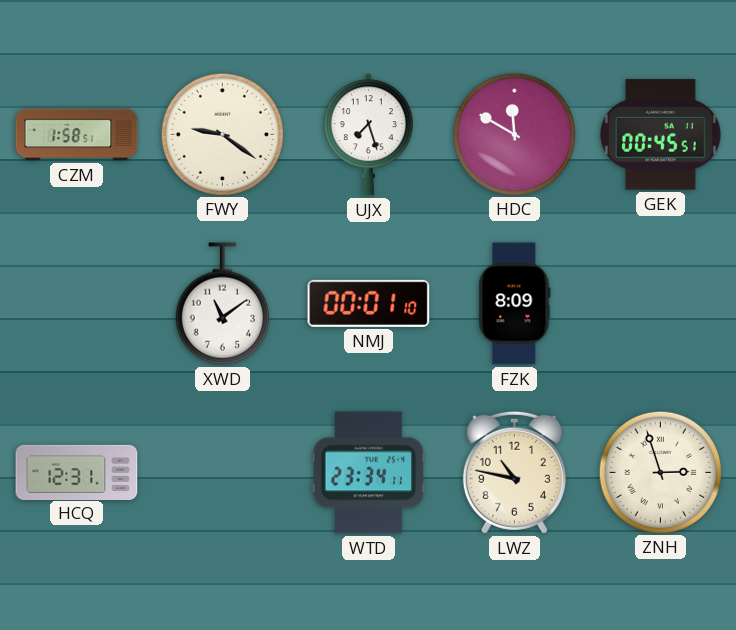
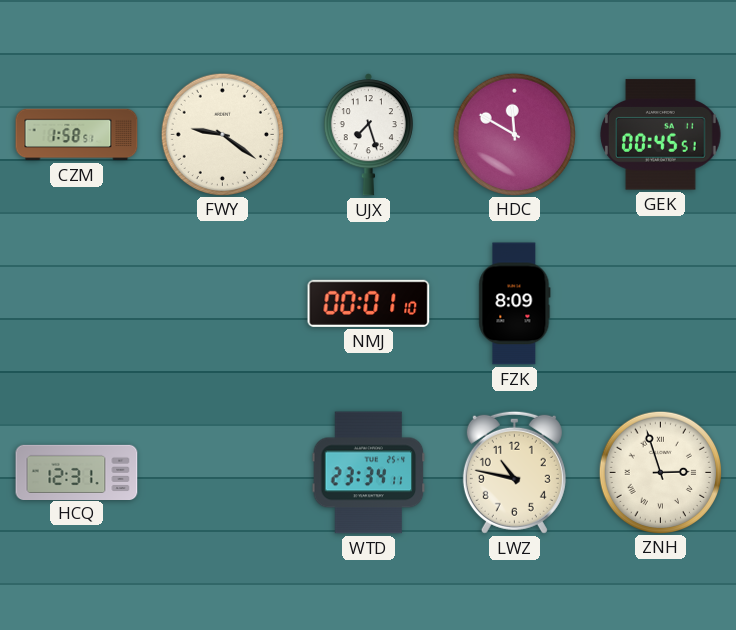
XWD: 11:09 -> none
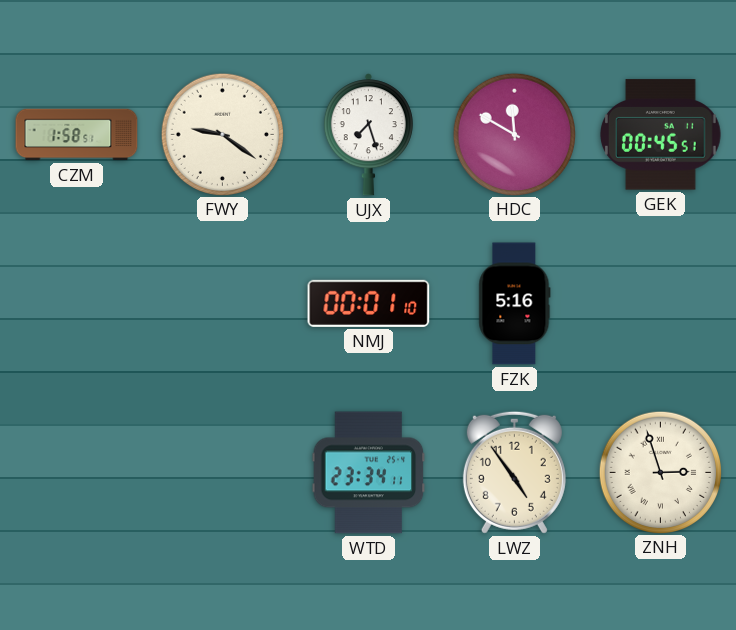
FZK: 8:09 -> 5:16
HCQ: 12:31 -> none
LWZ: 10:47 -> 4:54
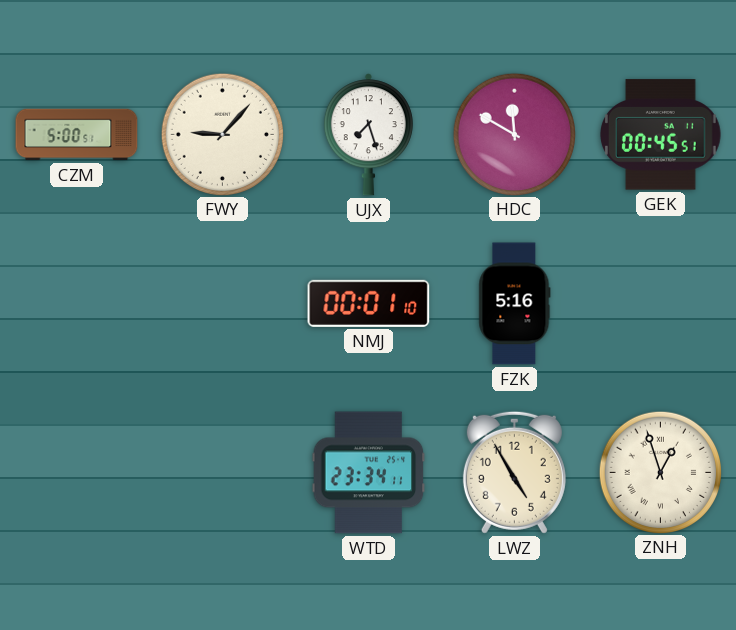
CZM: 1:58 -> 5:00
FWY: 9:21 -> 9:07
LWZ: 4:54 -> 4:55
ZNH: 2:57 -> 12:57
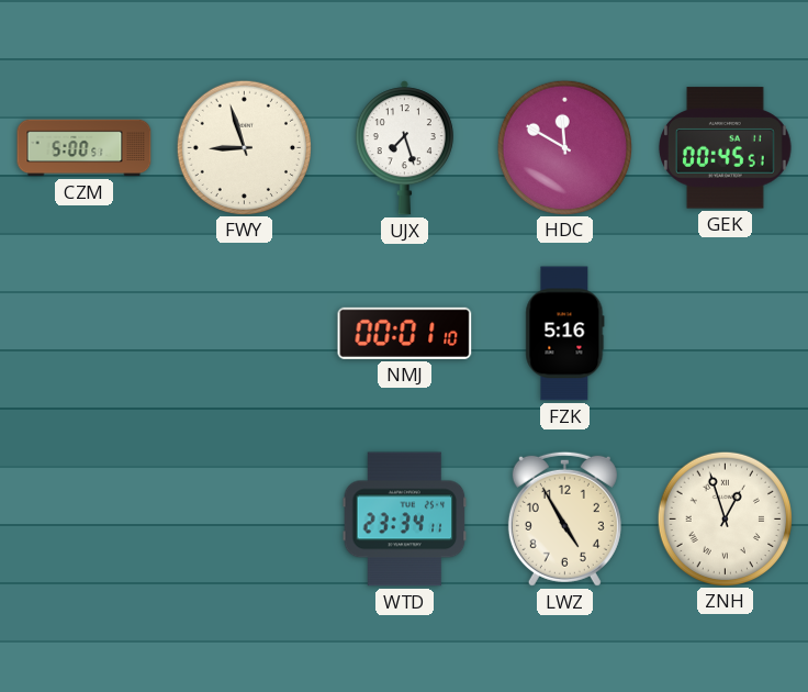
FWY: 9:07 -> 8:57
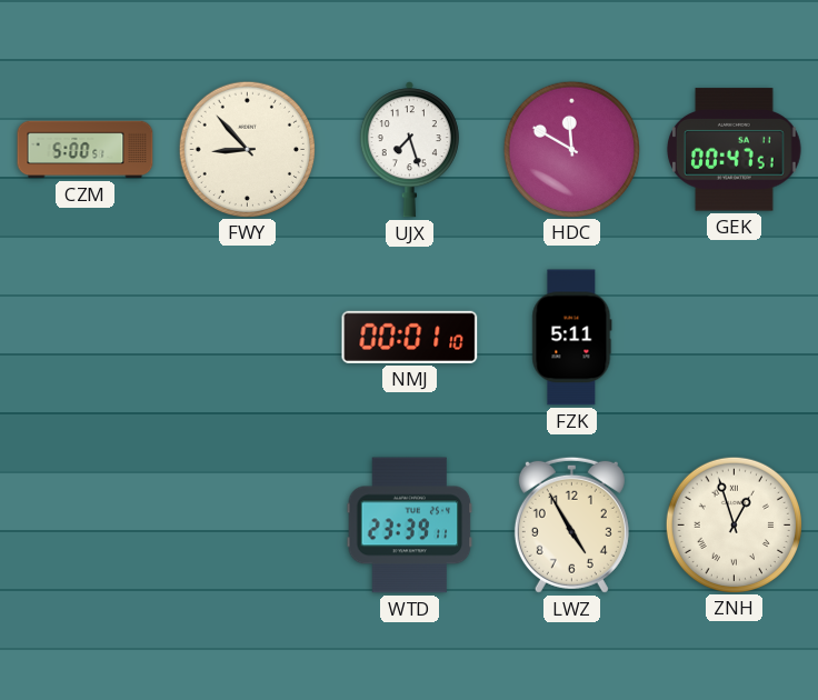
FWY: 8:57 -> 8:53
GEK: 00:45 -> 00:47
FZK: 5:16 -> 5:11
WTD: 23:34 -> 23:39
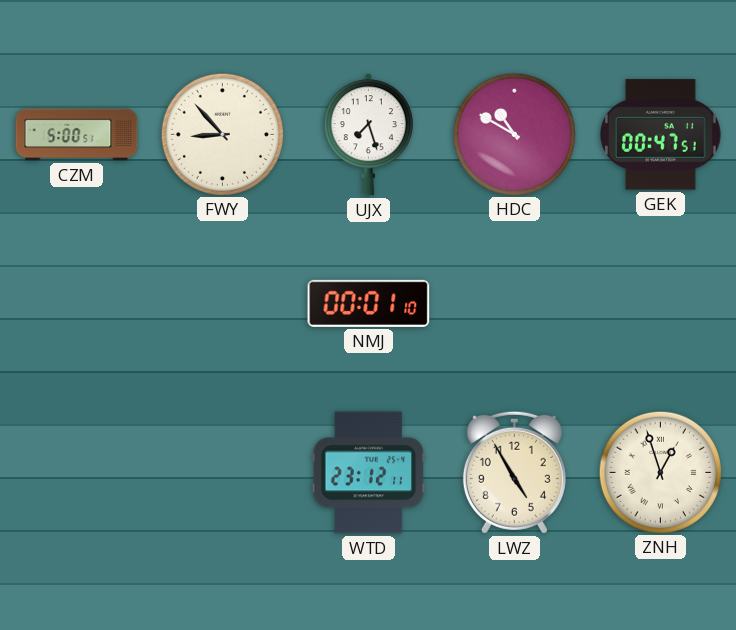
HDC: 11:50 -> 10:50
FZK: 5:11 -> none
WTD: 23:39 -> 23:12
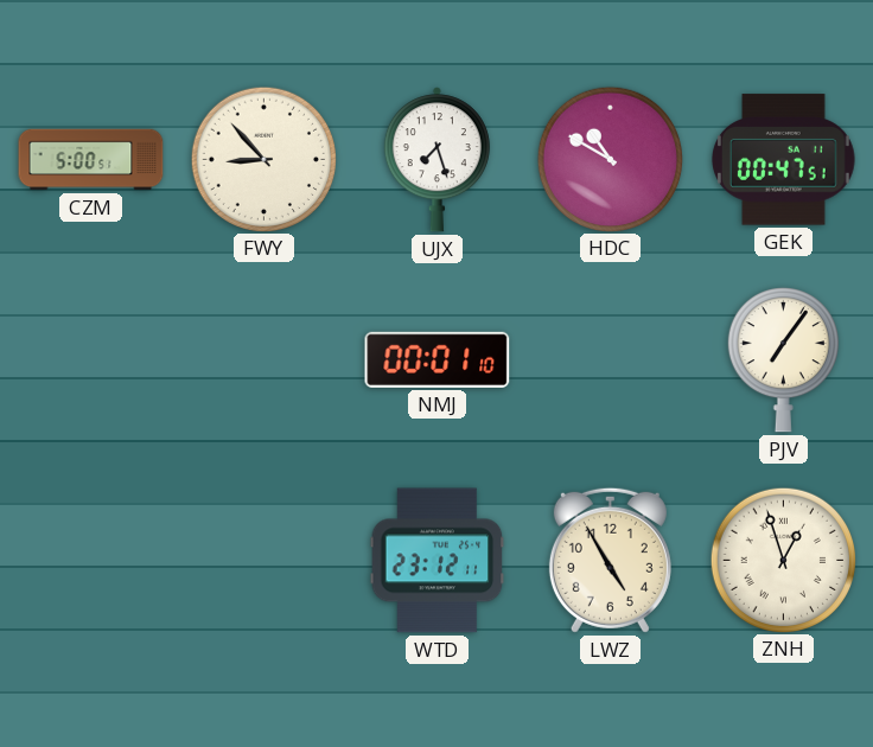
PJV: none -> 7:06
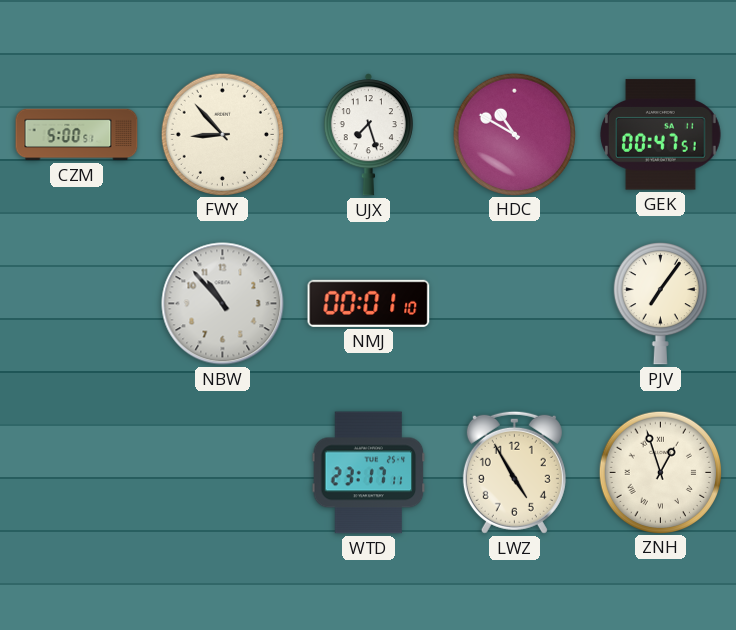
NBW: none -> 10:53
WTD: 23:12 -> 23:17
